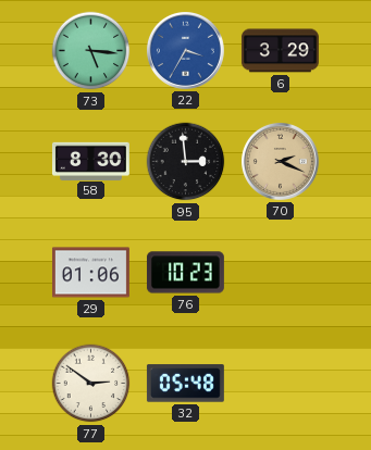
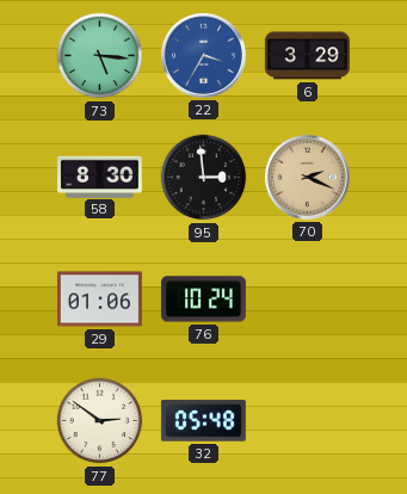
76: 10:23 -> 10:24
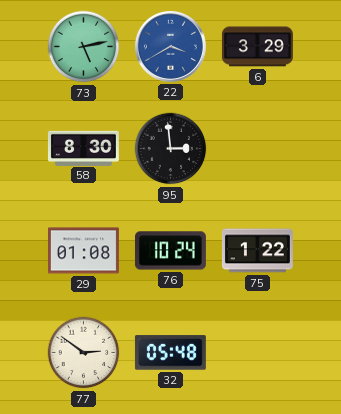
73: 5:16 -> 5:13
22: 3:35 -> 3:40
70: 2:19 -> none
29: 01:06 -> 01:08
75: none -> 1:22
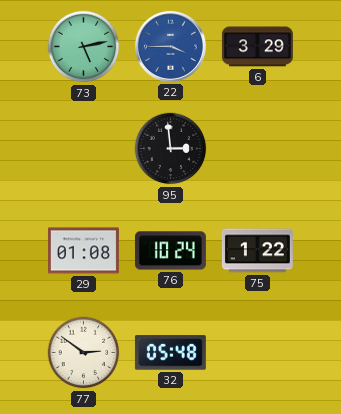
22: 3:40 -> 3:45
58: 8:30 -> none
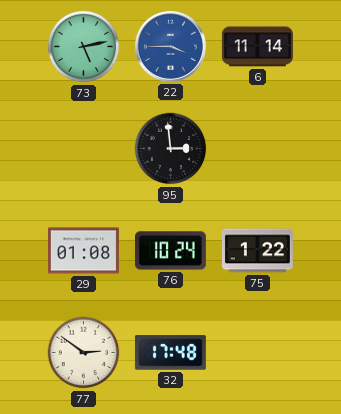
6: 3:29 -> 11:14
32: 05:48 -> 17:48
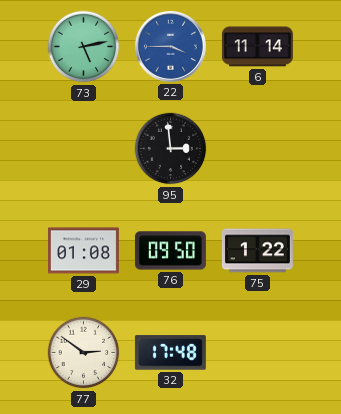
76: 10:24 -> 09:50
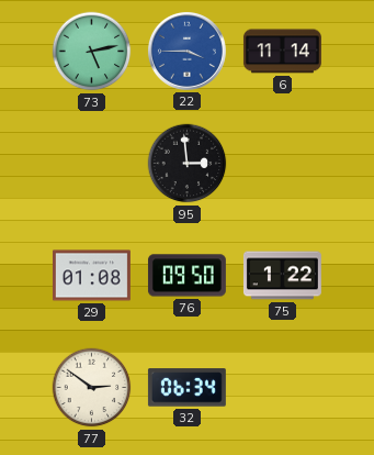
32: 17:48 -> 06:34
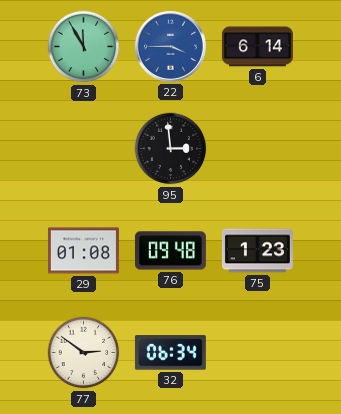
73: 5:13 -> 11:55
6: 11:14 -> 6:14
76: 09:50 -> 09:48
75: 1:22 -> 1:23
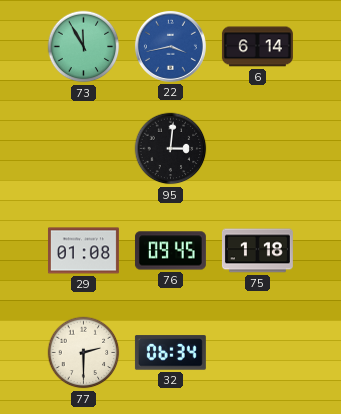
22: 3:45 -> 3:43
95: 2:59 -> 3:01
76: 09:48 -> 09:45
75: 1:23 -> 1:18
77: 2:51 -> 2:30
